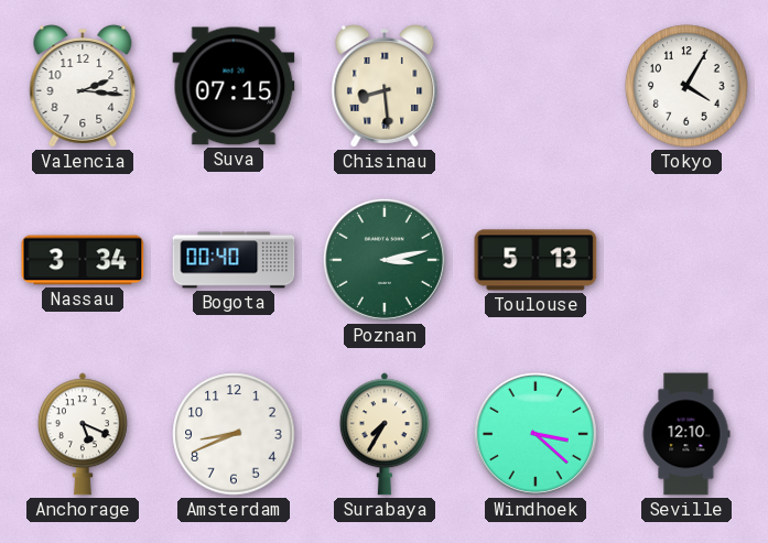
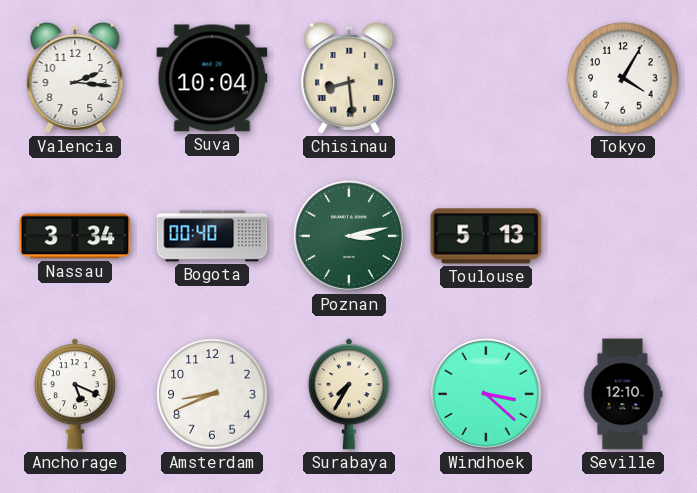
Suva: 07:15 -> 10:04
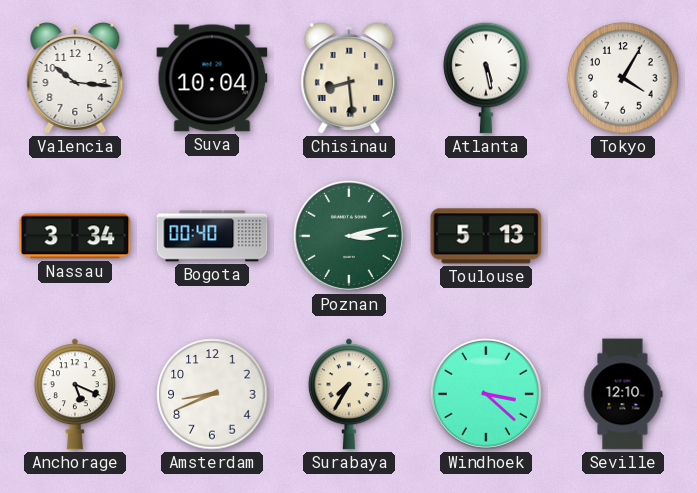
Valencia: 2:16 -> 10:16
Atlanta: none -> 5:28
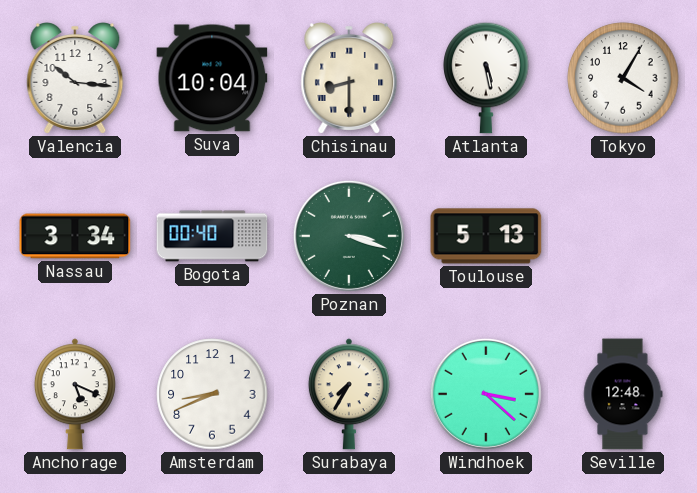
Chisinau: 8:29 -> 8:30
Poznan: 3:13 -> 3:18
Seville: 12:10 -> 12:48
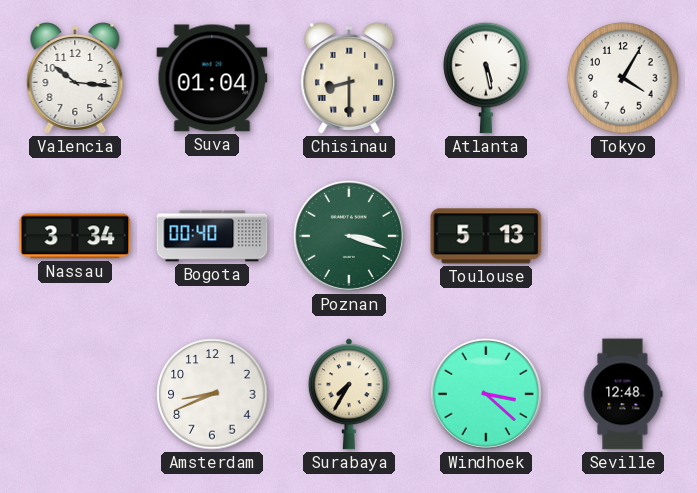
Suva: 10:04 -> 01:04
Anchorage: 5:19 -> none
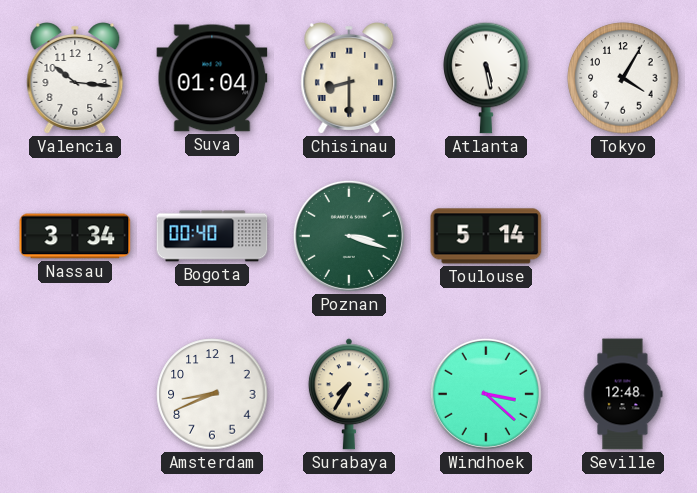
Toulouse: 5:13 -> 5:14
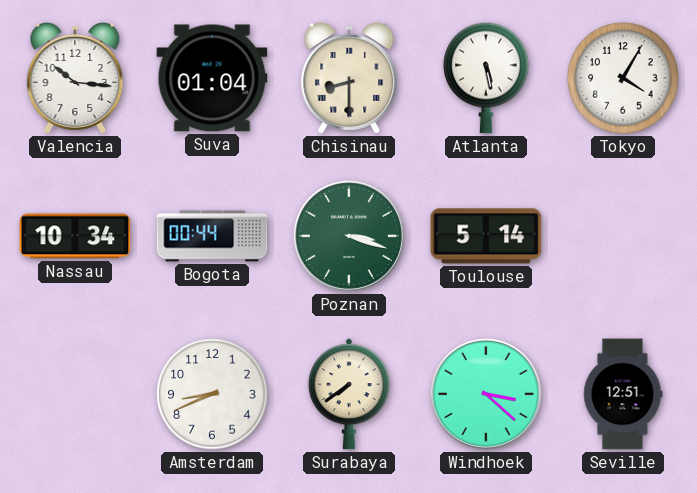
Nassau: 3:34 -> 10:34
Bogota: 00:40 -> 00:44
Surabaya: 7:35 -> 7:39
Seville: 12:48 -> 12:51
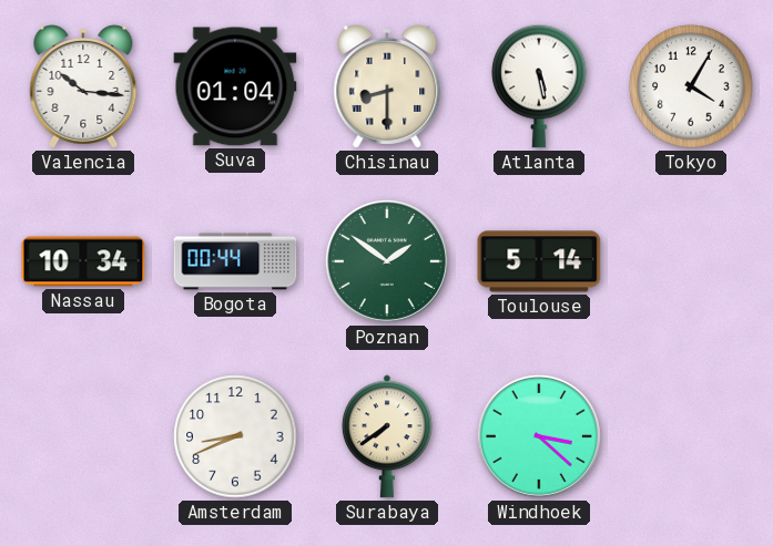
Poznan: 3:18 -> 1:51
Seville: 12:51 -> none
